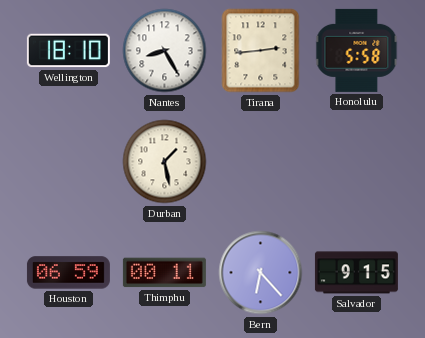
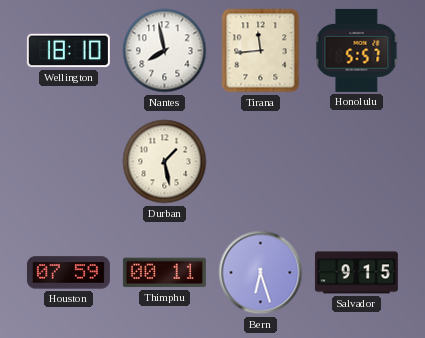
Nantes: 8:25 -> 7:58
Tirana: 2:44 -> 11:44
Honolulu: 5:58 -> 5:57
Houston: 06:59 -> 07:59
Bern: 6:23 -> 6:27
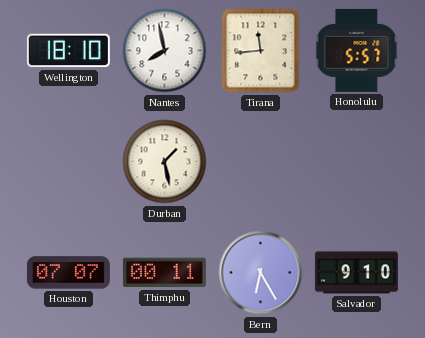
Houston: 07:59 -> 07:07
Bern: 6:27 -> 6:25
Salvador: 9:15 -> 9:10
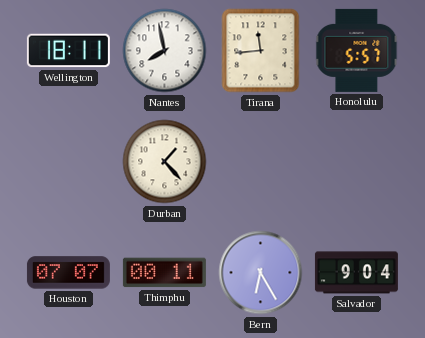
Wellington: 18:10 -> 18:11
Durban: 1:28 -> 1:23
Salvador: 9:10 -> 9:04
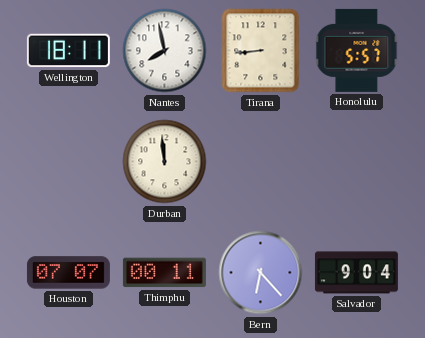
Tirana: 11:44 -> 8:44
Durban: 1:23 -> 11:59
Bern: 6:25 -> 6:23
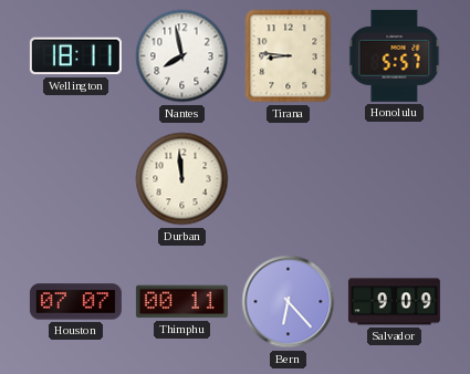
Tirana: 8:44 -> 8:46
Salvador: 9:04 -> 9:09
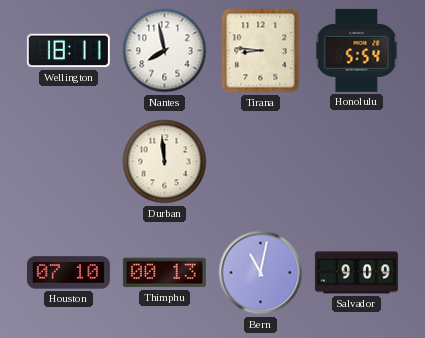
Honolulu: 5:57 -> 5:54
Houston: 07:07 -> 07:10
Thimphu: 00:11 -> 00:13
Bern: 6:23 -> 11:02
